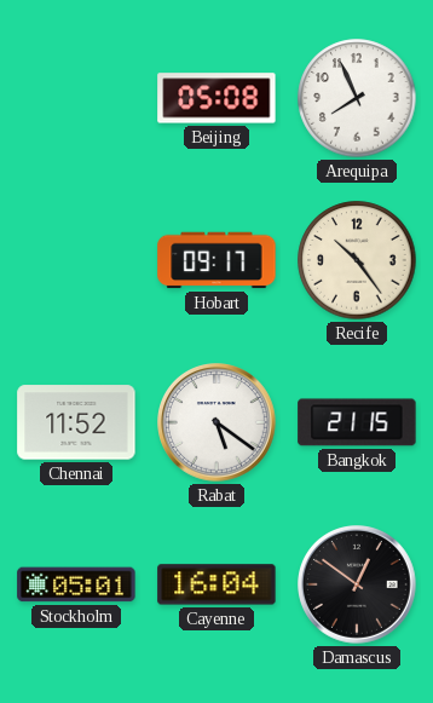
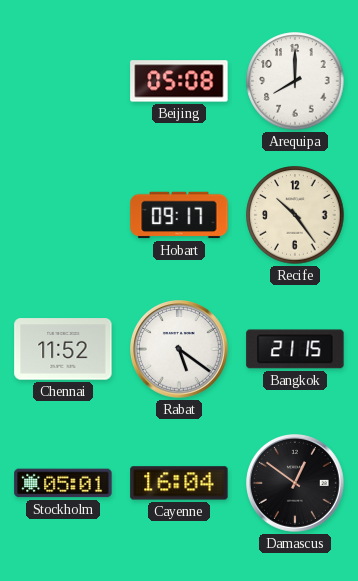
Arequipa: 7:56 -> 8:00
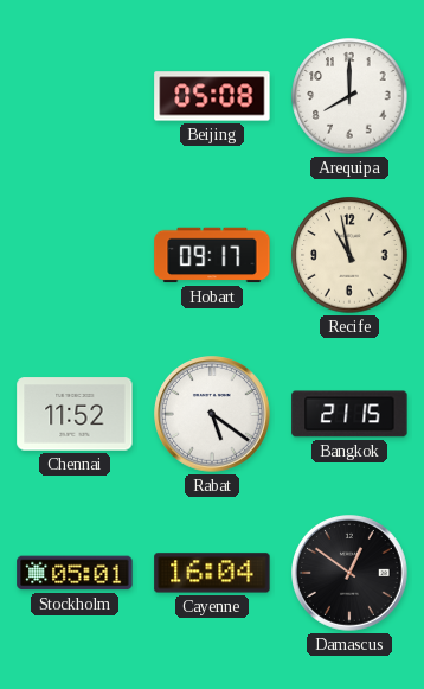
Recife: 10:24 -> 10:58
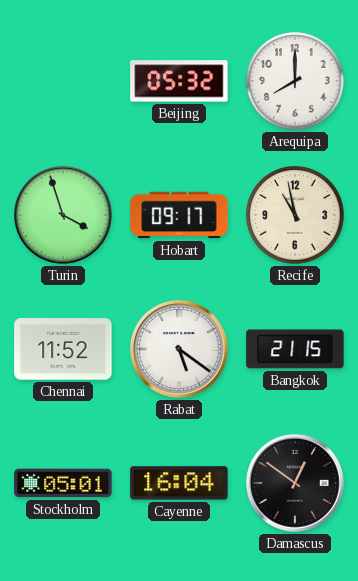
Beijing: 05:08 -> 05:32
Turin: none -> 3:57
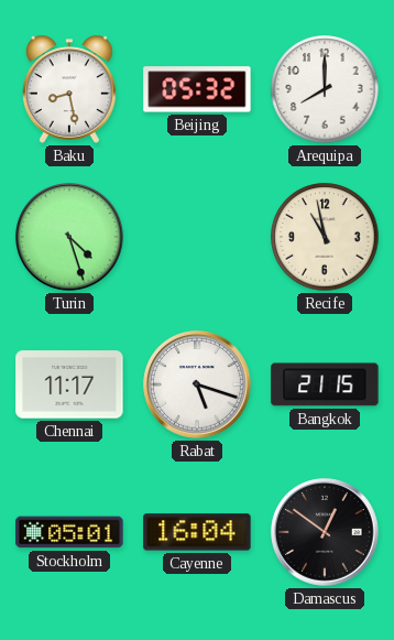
Baku: none -> 8:28
Turin: 3:57 -> 4:27
Hobart: 09:17 -> none
Chennai: 11:52 -> 11:17
Rabat: 5:21 -> 5:18
